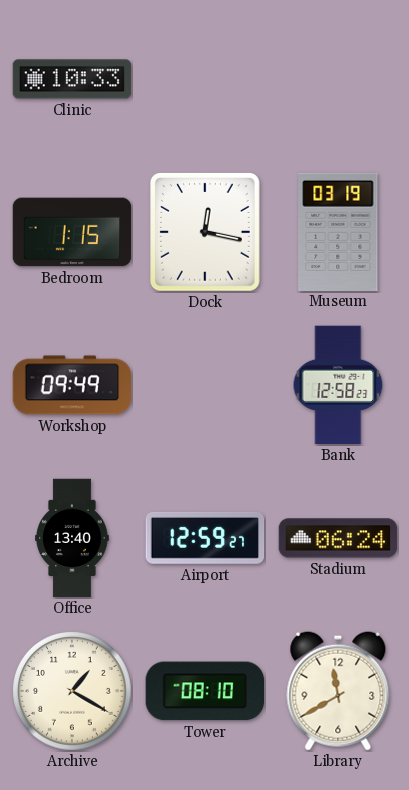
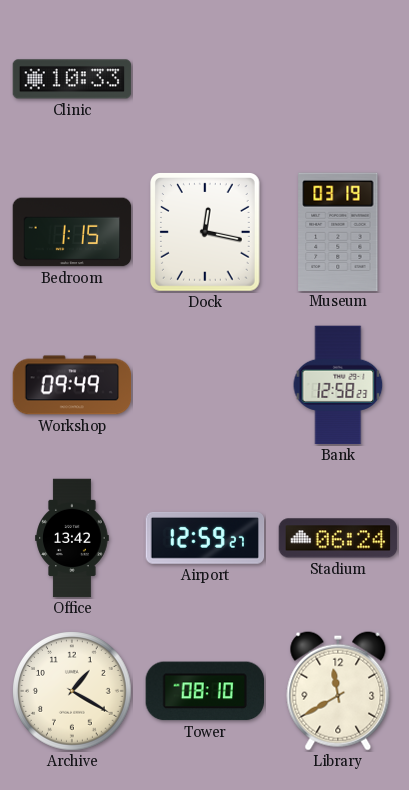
Office: 13:40 -> 13:42
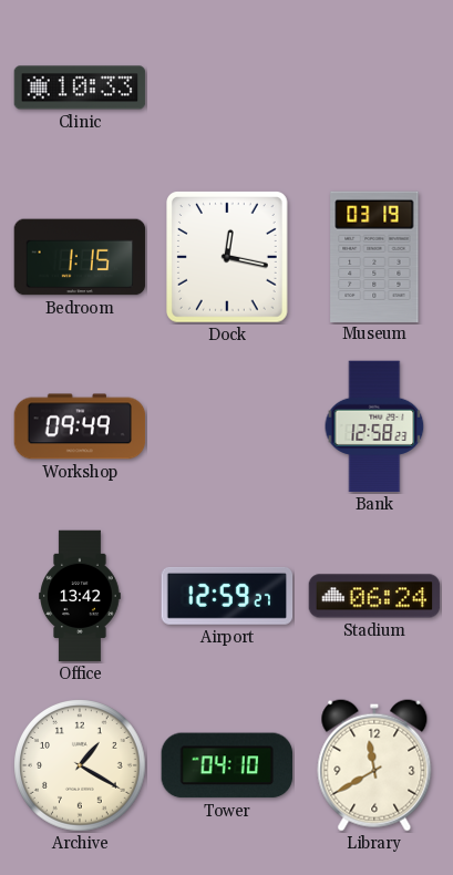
Tower: 08:10 -> 04:10
